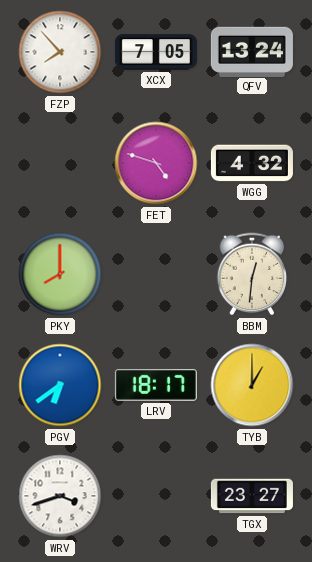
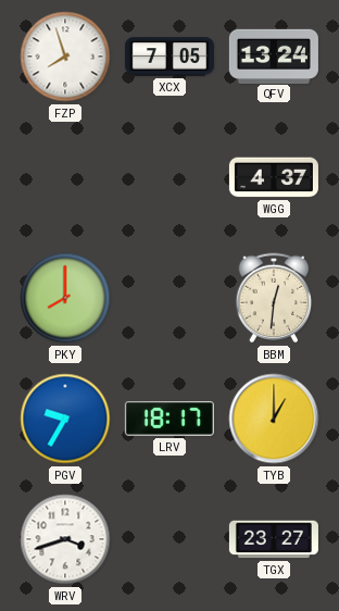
FZP: 7:53 -> 7:57
FET: 4:48 -> none
WGG: 4:32 -> 4:37
PGV: 6:39 -> 9:35
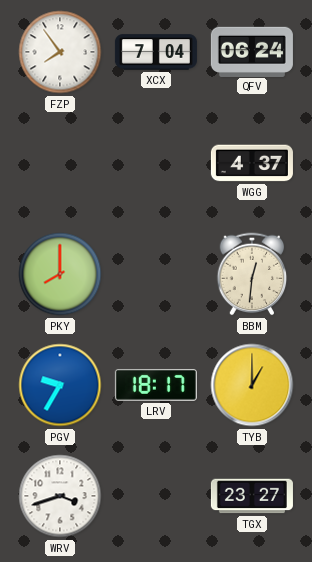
FZP: 7:57 -> 7:54
XCX: 7:05 -> 7:04
QFV: 13:24 -> 06:24
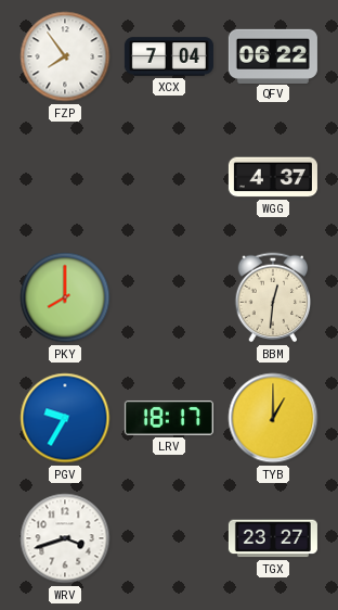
QFV: 06:24 -> 06:22
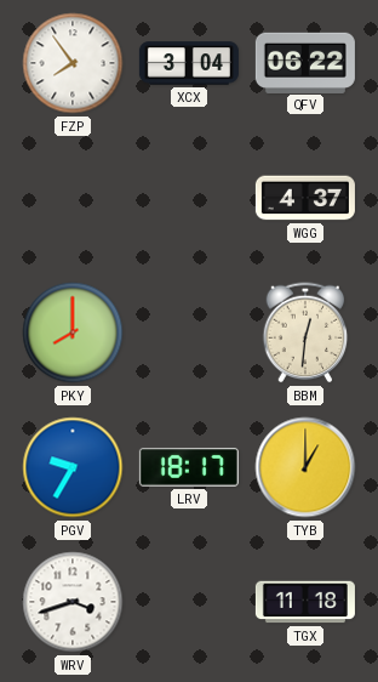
XCX: 7:04 -> 3:04
TGX: 23:27 -> 11:18
